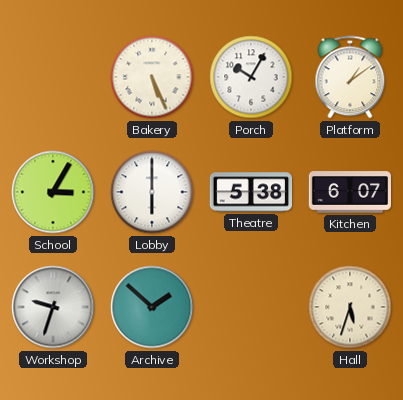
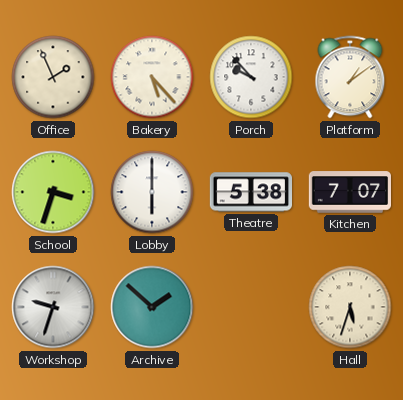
Office: none -> 1:56
Bakery: 5:26 -> 5:23
Porch: 10:05 -> 9:53
School: 3:05 -> 3:33
Kitchen: 6:07 -> 7:07
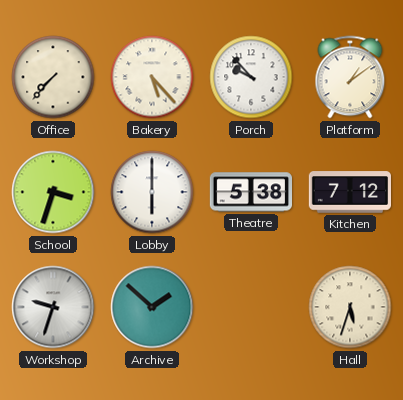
Office: 1:56 -> 7:37
Kitchen: 7:07 -> 7:12
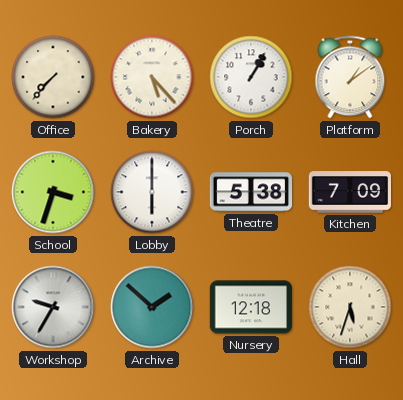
Porch: 9:53 -> 1:05
Kitchen: 7:12 -> 7:09
Workshop: 9:33 -> 9:35
Nursery: none -> 12:18
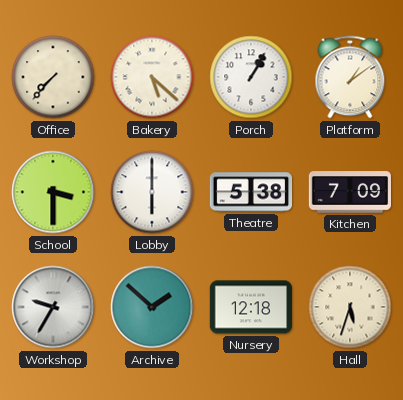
Bakery: 5:23 -> 5:22
School: 3:33 -> 3:30
